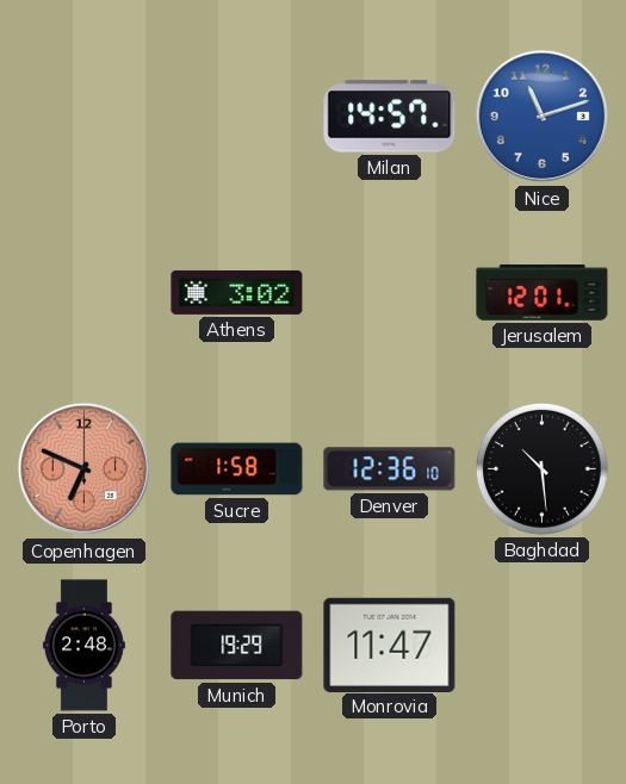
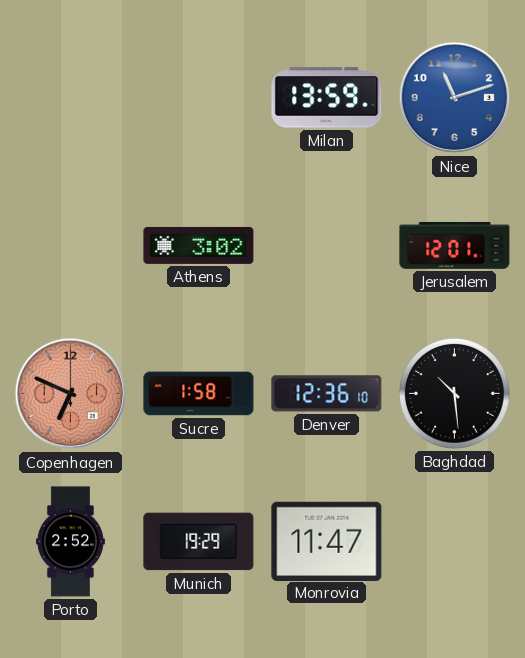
Milan: 14:57 -> 13:59
Porto: 2:48 -> 2:52
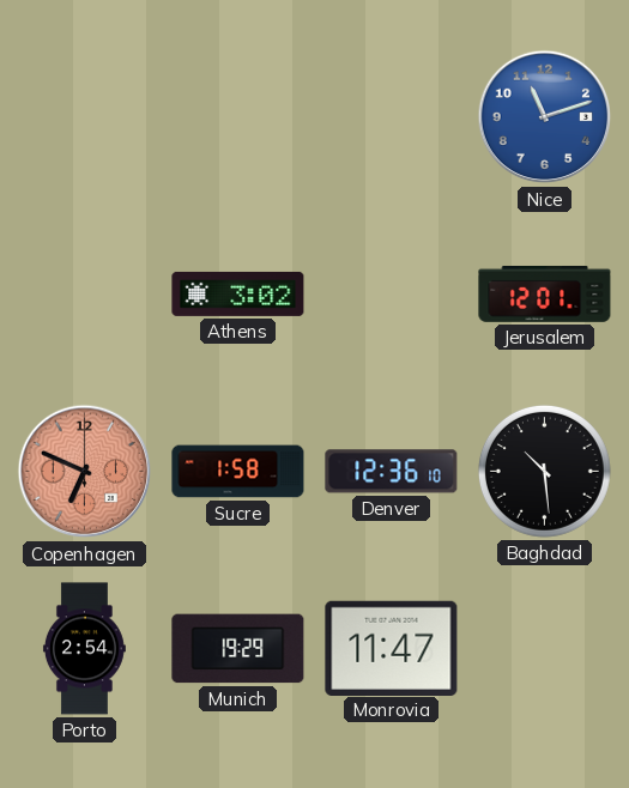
Milan: 13:59 -> none
Porto: 2:52 -> 2:54
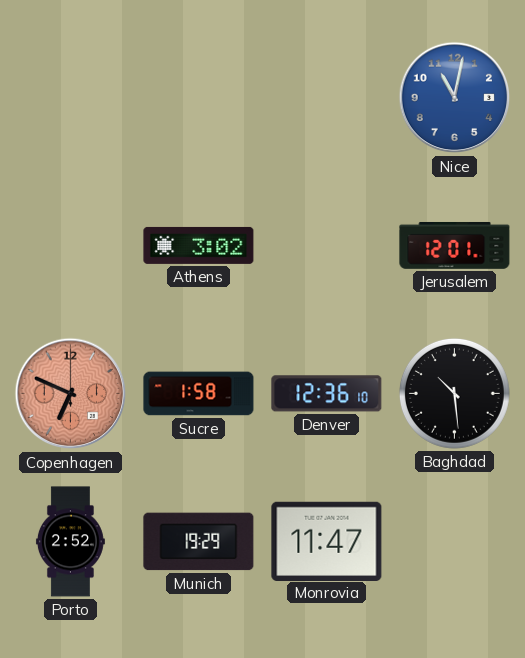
Nice: 11:12 -> 11:02
Porto: 2:54 -> 2:52
